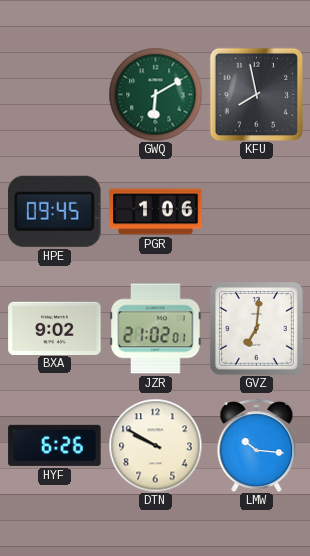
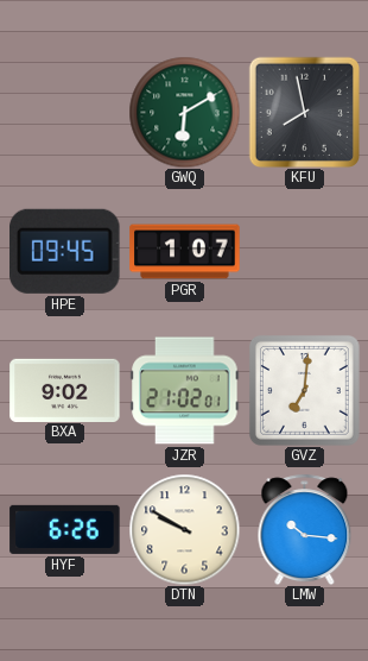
PGR: 1:06 -> 1:07
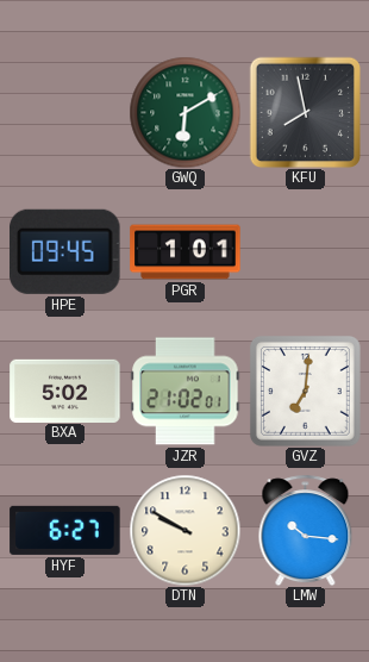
PGR: 1:07 -> 1:01
BXA: 9:02 -> 5:02
HYF: 6:26 -> 6:27
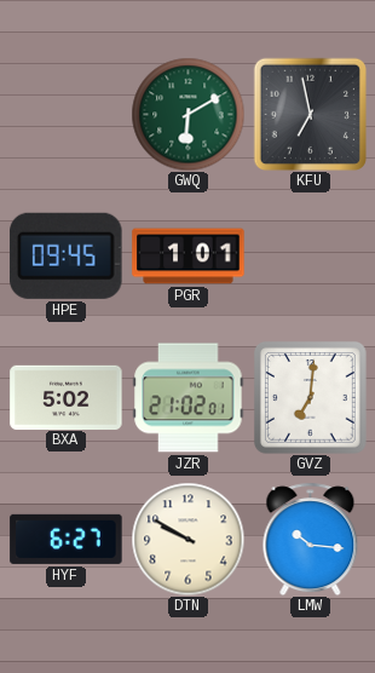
KFU: 7:58 -> 6:58
